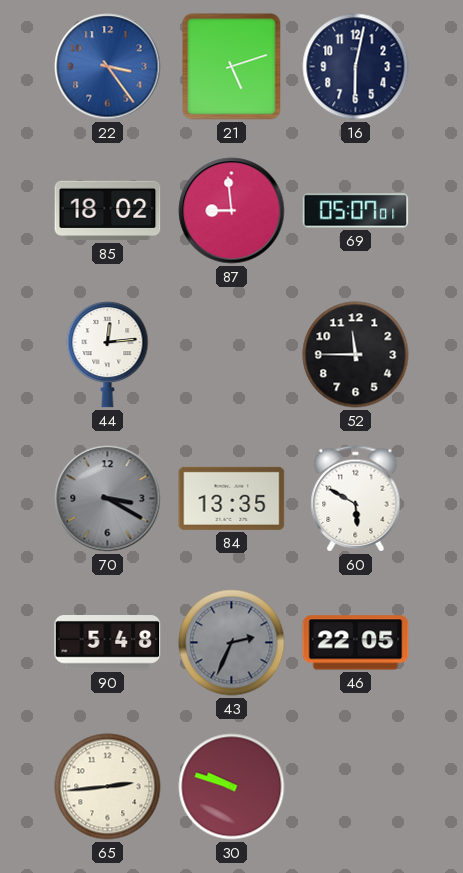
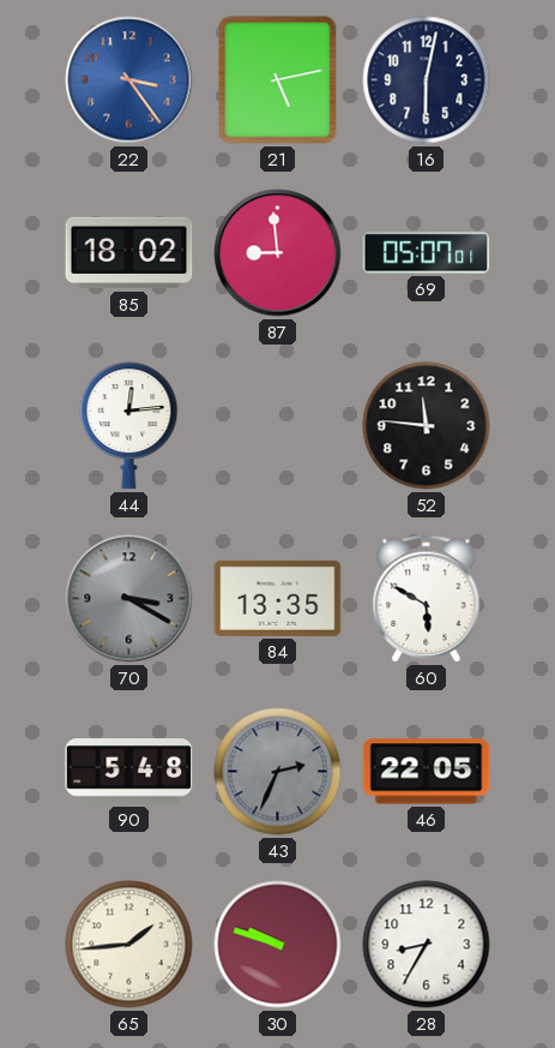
21: 5:12 -> 5:13
52: 11:45 -> 11:46
65: 2:44 -> 1:44
28: none -> 8:35
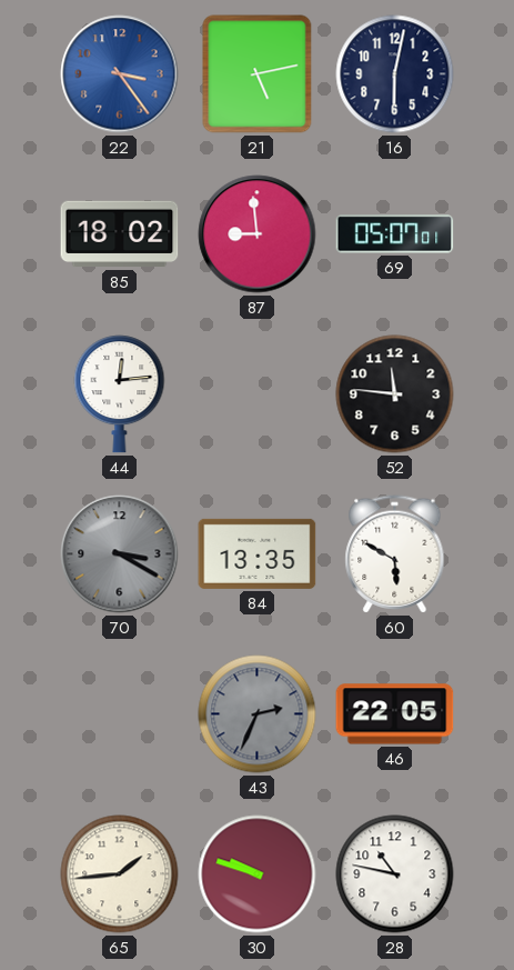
90: 5:48 -> none
28: 8:35 -> 10:47
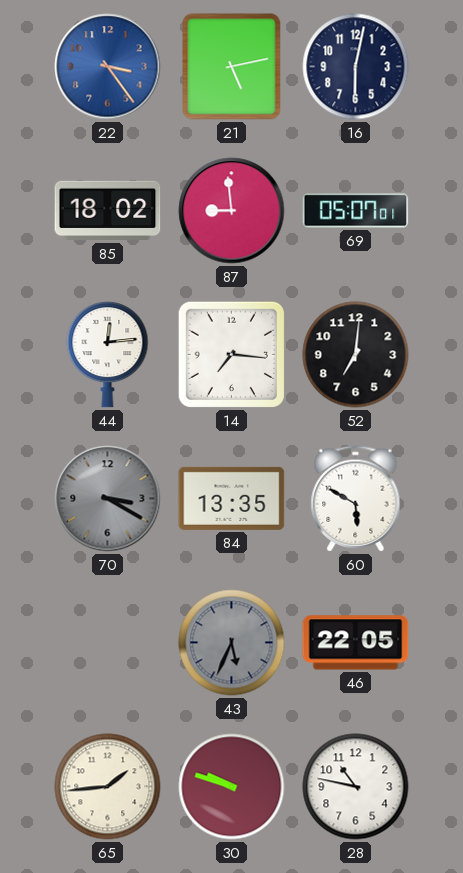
14: none -> 7:16
52: 11:46 -> 7:01
43: 2:34 -> 5:34
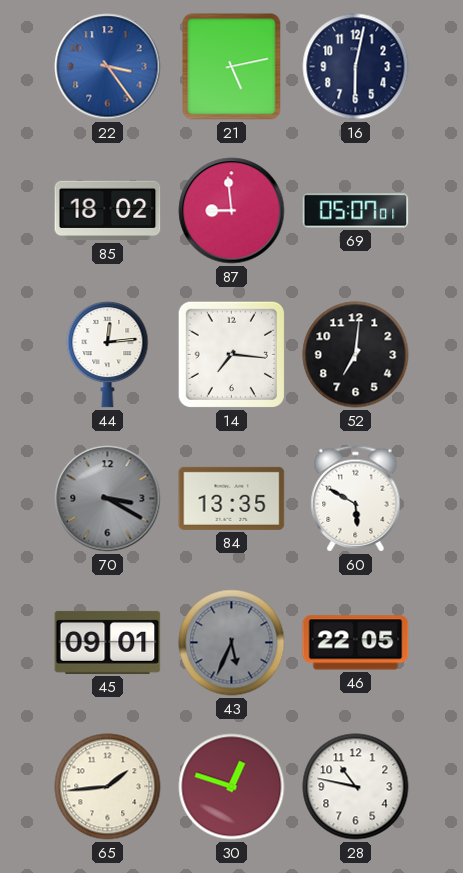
45: none -> 09:01
30: 9:48 -> 12:48
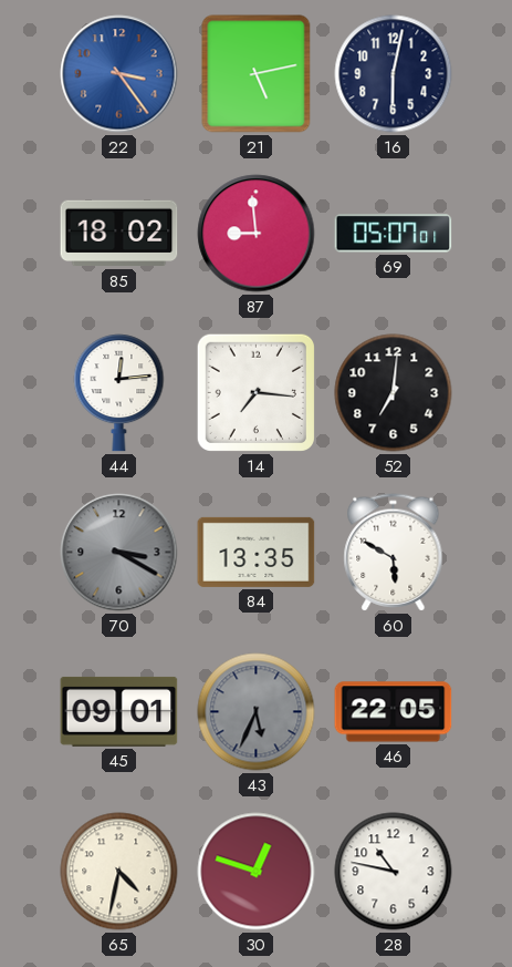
65: 1:44 -> 4:32
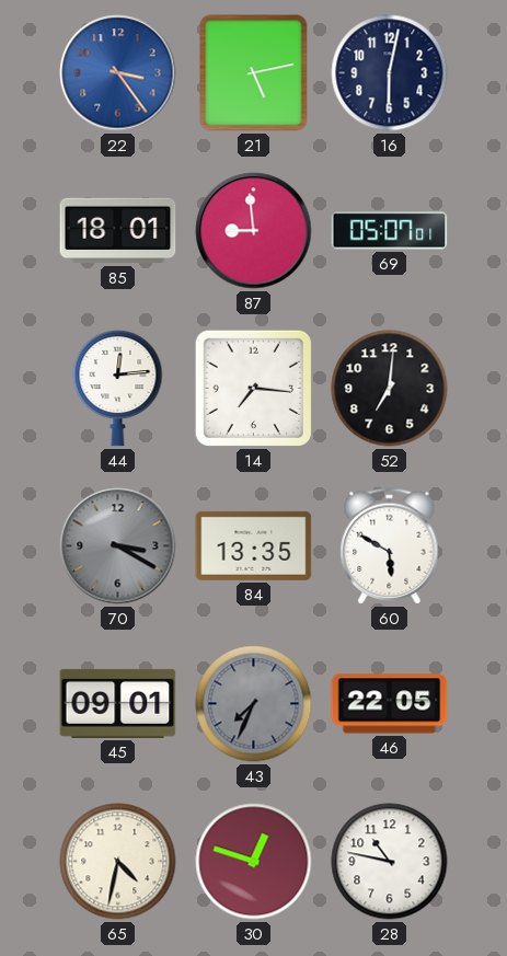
85: 18:02 -> 18:01
43: 5:34 -> 7:34
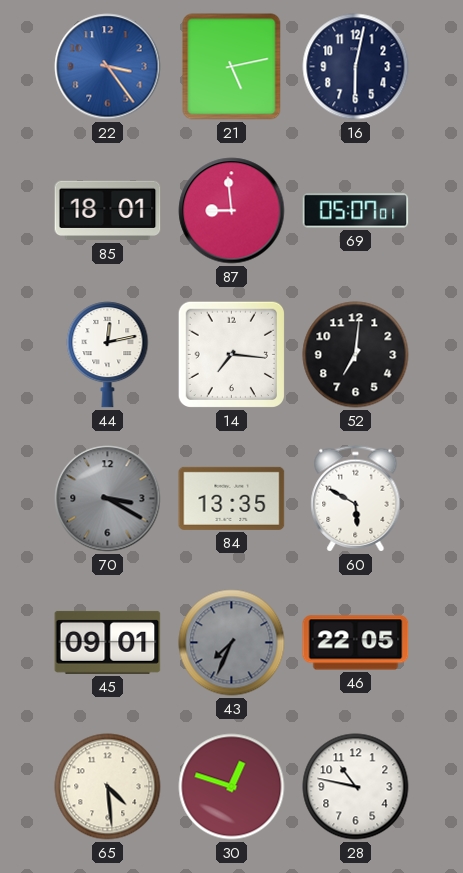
44: 12:14 -> 12:13
65: 4:32 -> 4:29
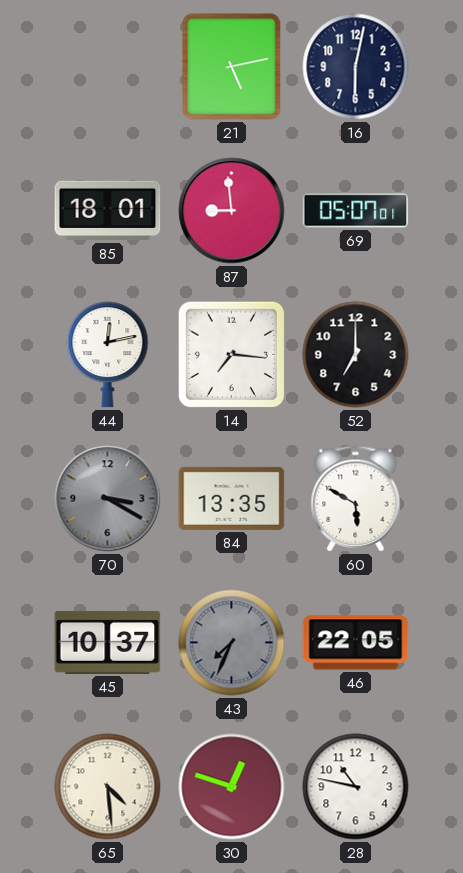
22: 3:24 -> none
52: 7:01 -> 7:00
45: 09:01 -> 10:37
